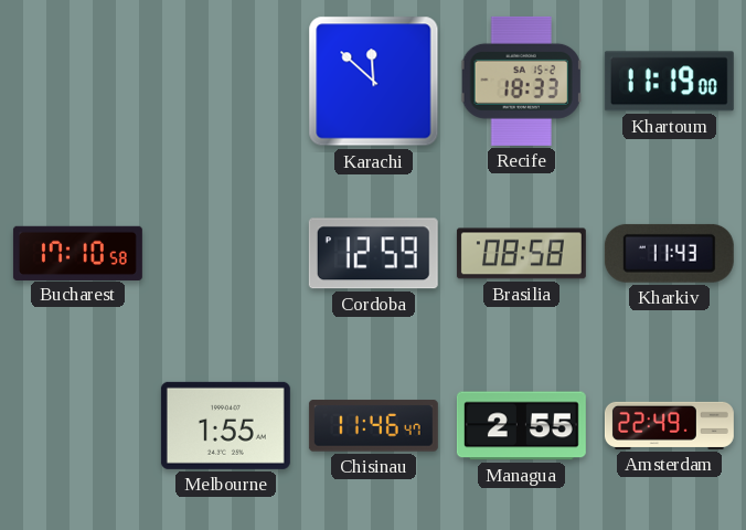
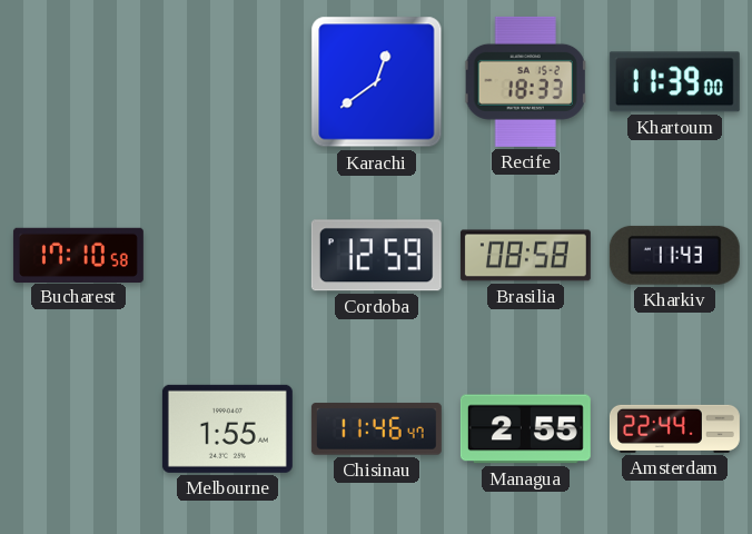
Karachi: 11:52 -> 12:39
Khartoum: 11:19 -> 11:39
Amsterdam: 22:49 -> 22:44
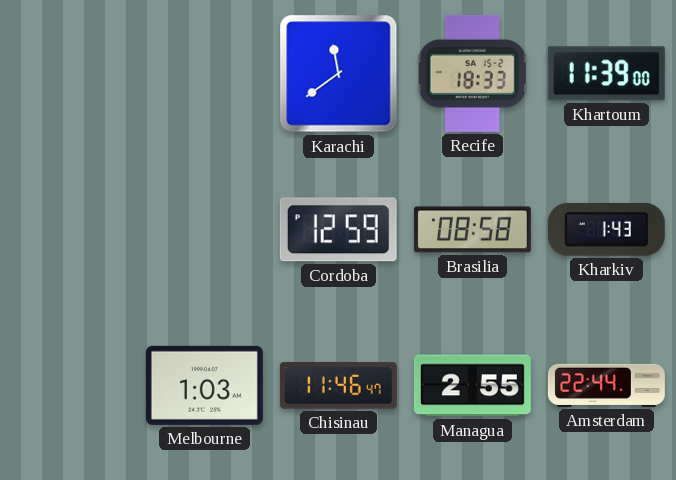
Karachi: 12:39 -> 11:39
Bucharest: 17:10 -> none
Kharkiv: 11:43 -> 1:43
Melbourne: 1:55 -> 1:03
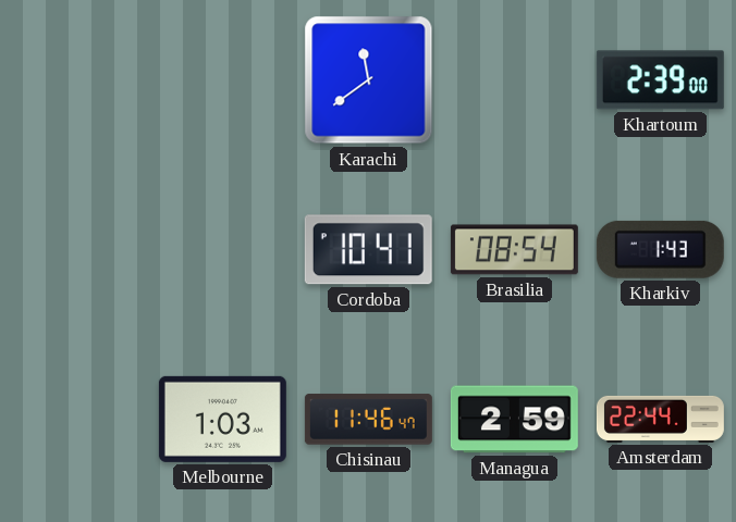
Recife: 18:33 -> none
Khartoum: 11:39 -> 2:39
Cordoba: 12:59 -> 10:41
Brasilia: 08:58 -> 08:54
Managua: 2:55 -> 2:59
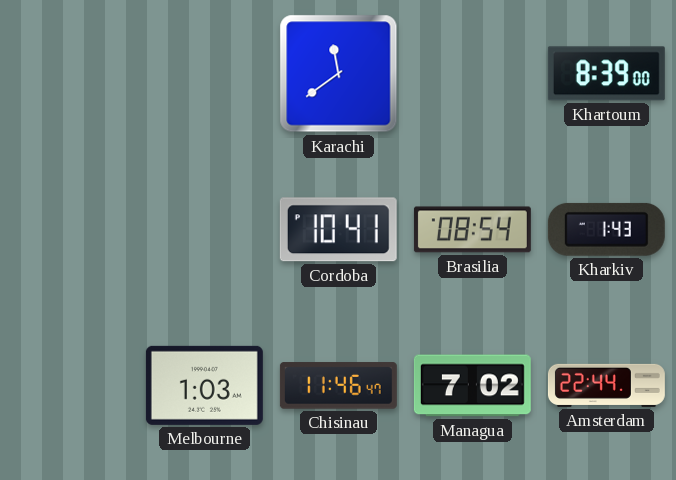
Khartoum: 2:39 -> 8:39
Managua: 2:59 -> 7:02
